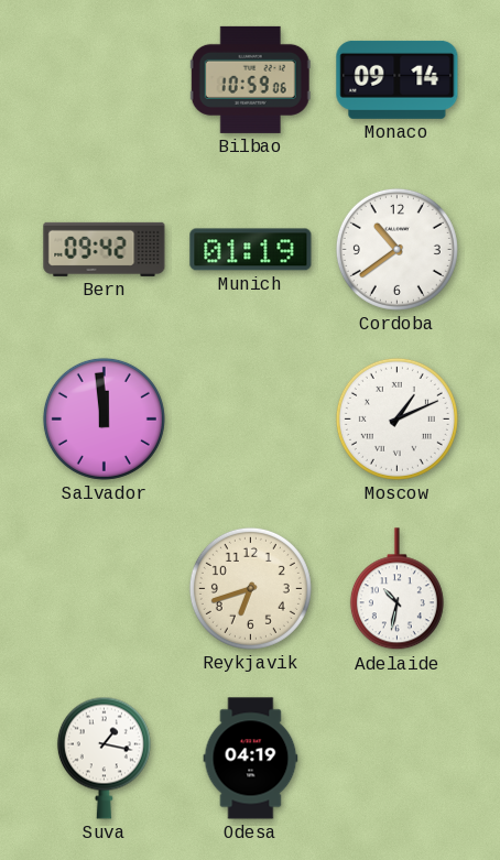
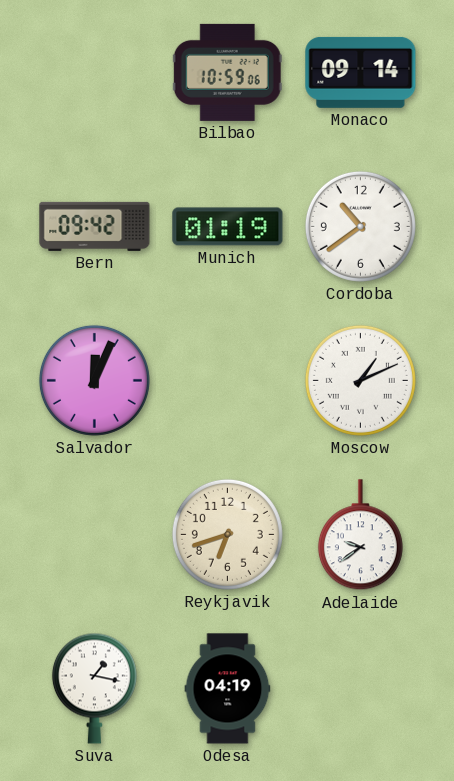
Salvador: 11:59 -> 12:04
Adelaide: 10:32 -> 9:39
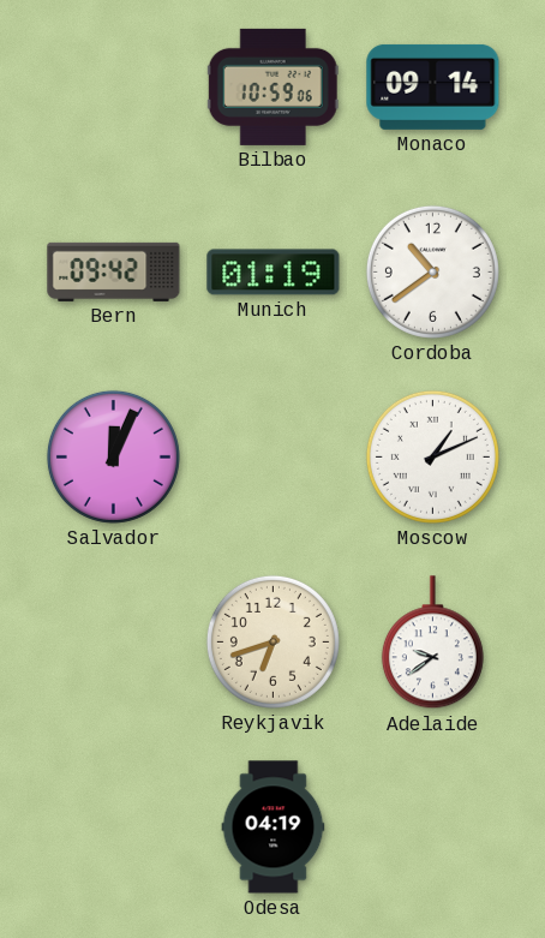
Suva: 1:17 -> none
